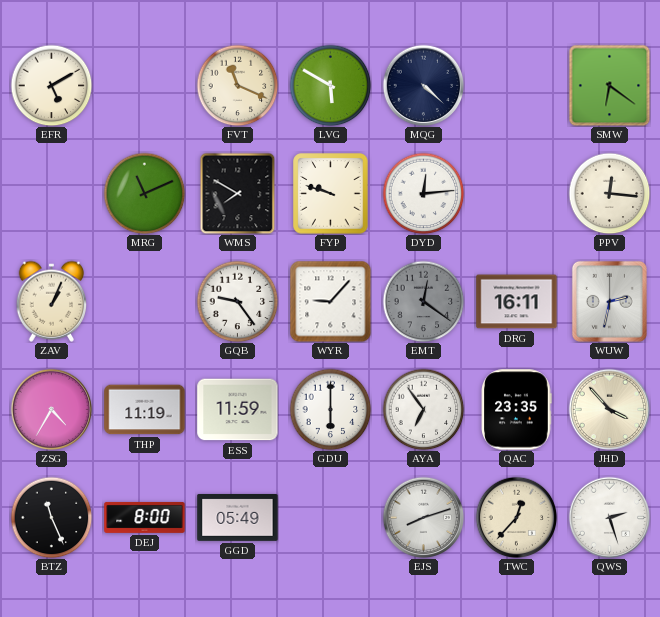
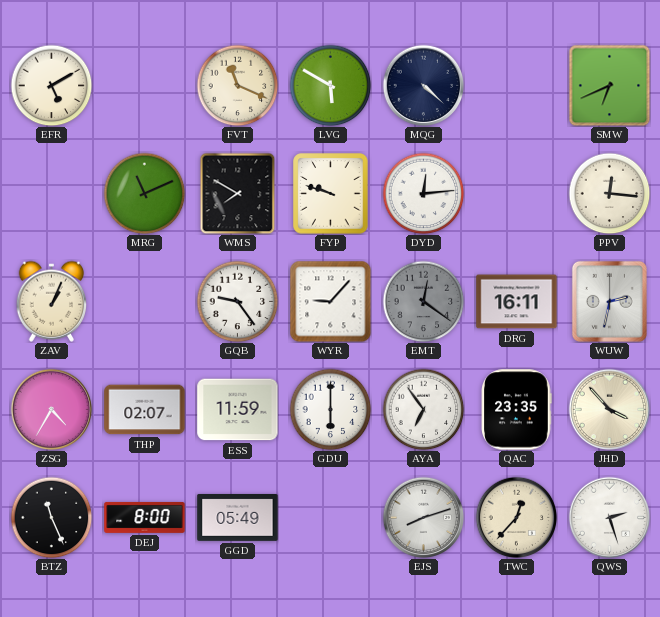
SMW: 6:21 -> 6:41
THP: 11:19 -> 02:07
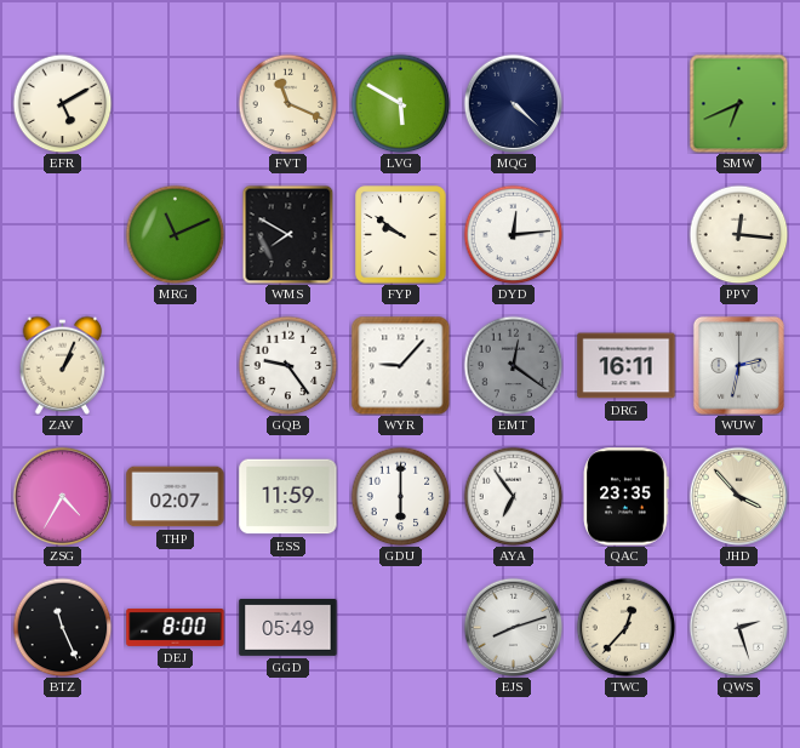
FYP: 9:48 -> 9:51
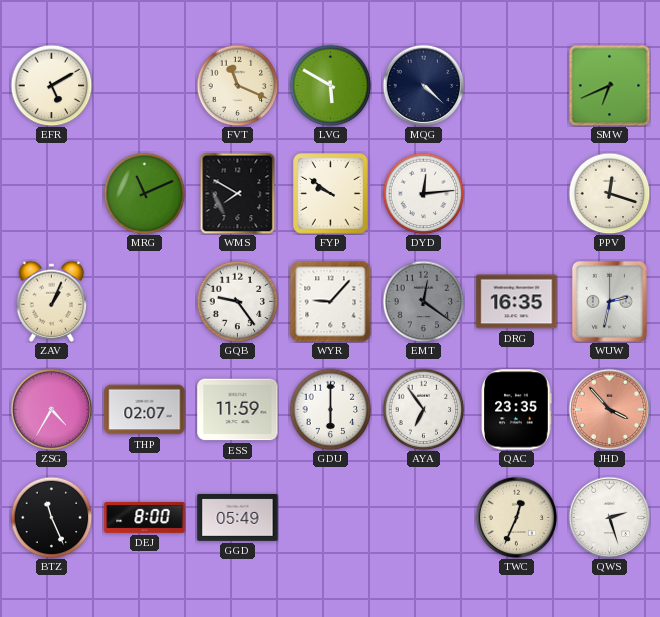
PPV: 12:16 -> 12:18
DRG: 16:11 -> 16:35
JHD dial: cream -> salmon
EJS: 8:12 -> none
TWC: 12:37 -> 12:34
